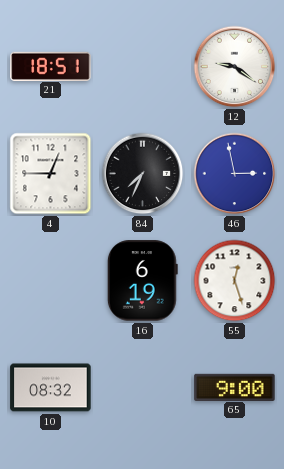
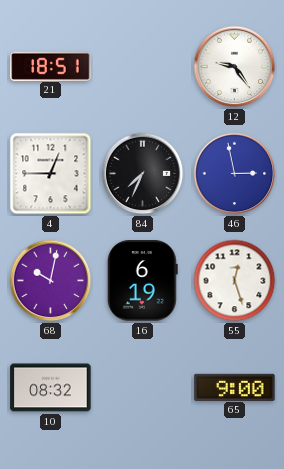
12: 9:21 -> 9:24
68: none -> 10:02
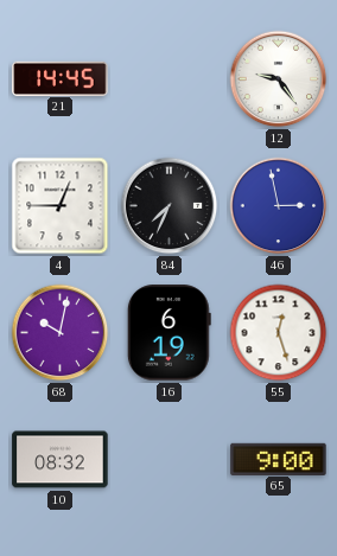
21: 18:51 -> 14:45
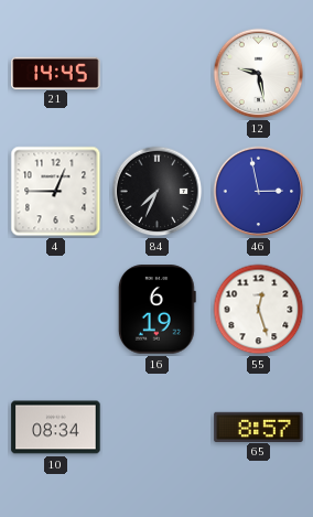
12: 9:24 -> 9:28
68: 10:02 -> none
10: 08:32 -> 08:34
65: 9:00 -> 8:57
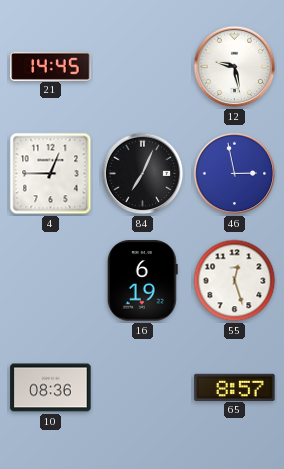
84: 7:34 -> 7:04
10: 08:34 -> 08:36
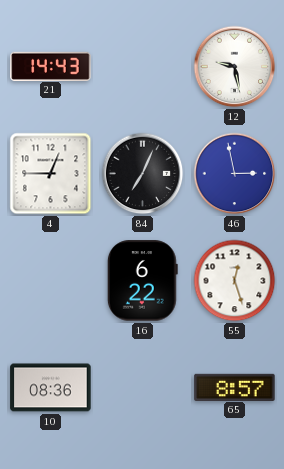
21: 14:45 -> 14:43
16: 6:19 -> 6:22
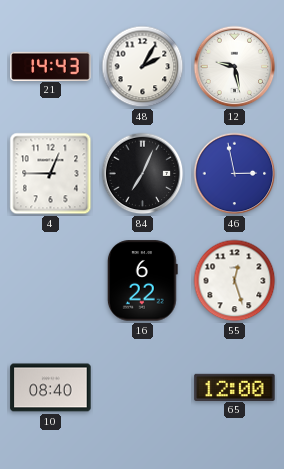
48: none -> 2:05
10: 08:36 -> 08:40
65: 8:57 -> 12:00
